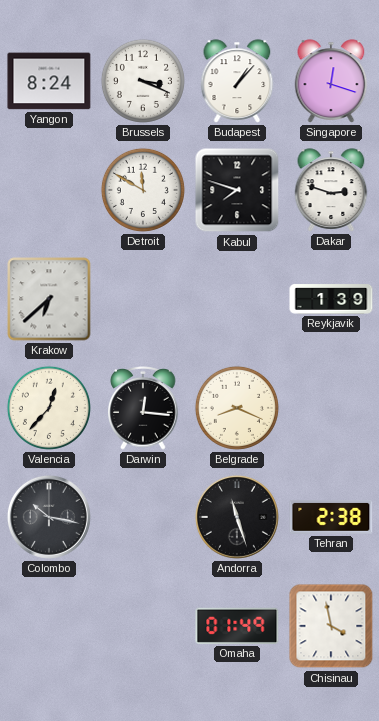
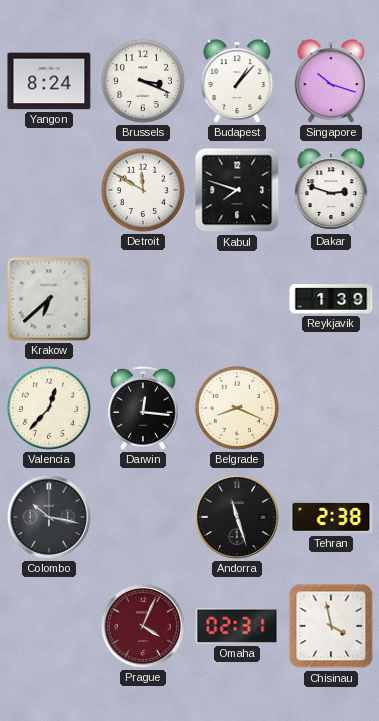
Singapore: 12:18 -> 10:18
Prague: none -> 4:04
Omaha: 01:49 -> 02:31
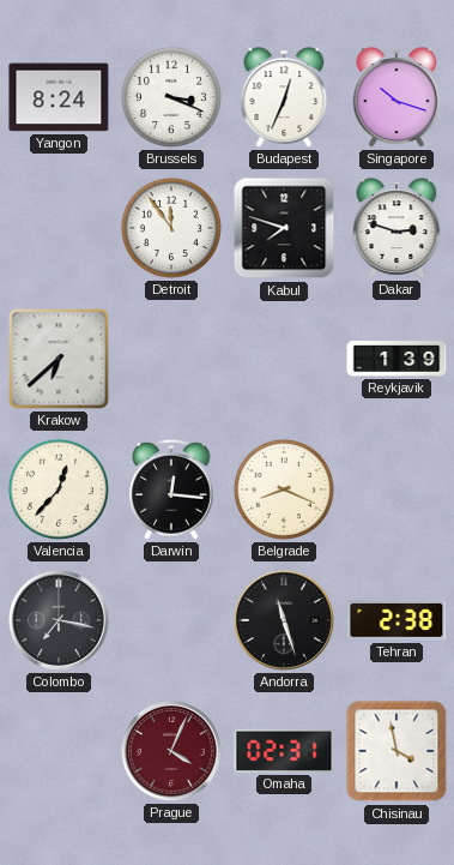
Budapest: 1:07 -> 12:34
Detroit: 11:50 -> 11:54
Colombo: 10:17 -> 7:17
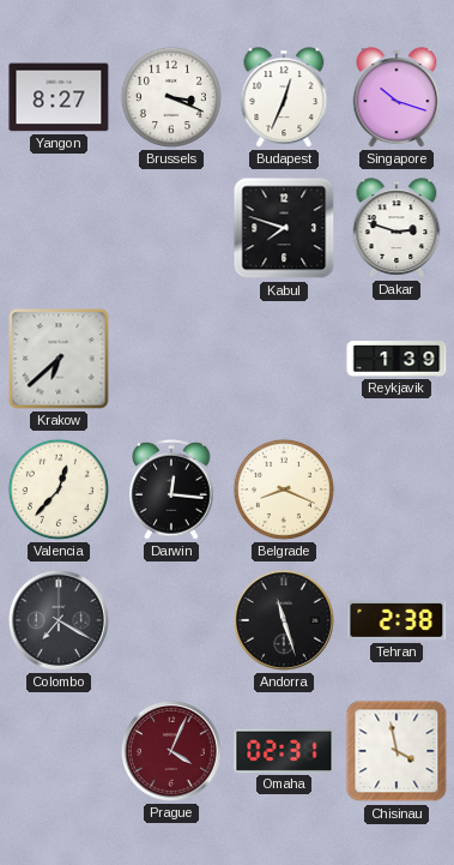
Yangon: 8:24 -> 8:27
Detroit: 11:54 -> none
Colombo: 7:17 -> 7:20
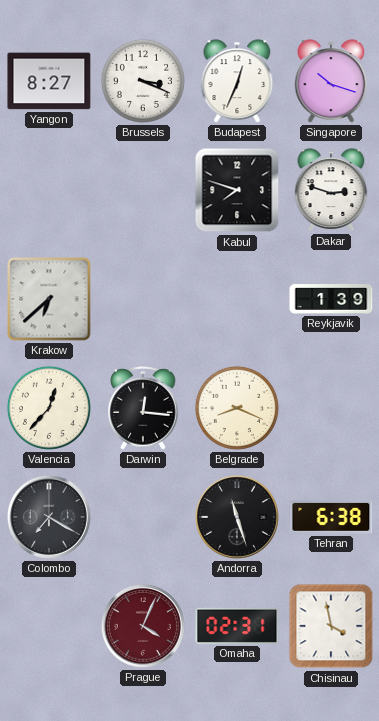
Tehran: 2:38 -> 6:38
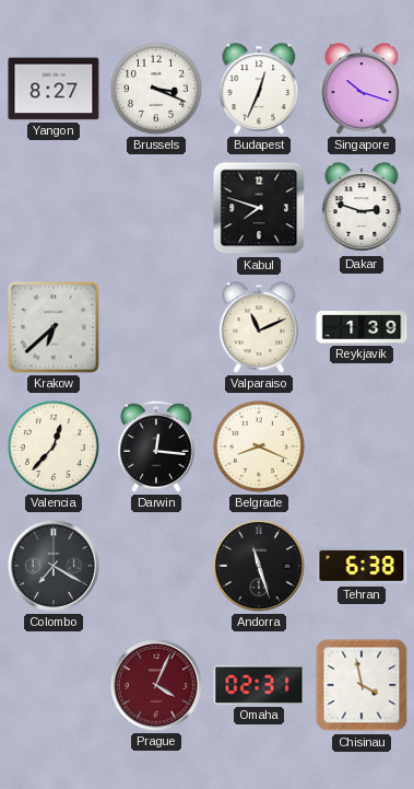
Valparaiso: none -> 11:11
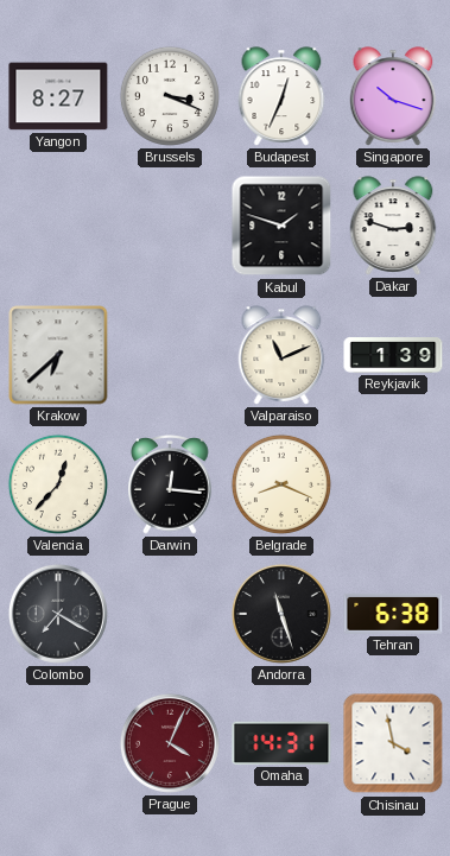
Kabul: 7:48 -> 1:48
Omaha: 02:31 -> 14:31
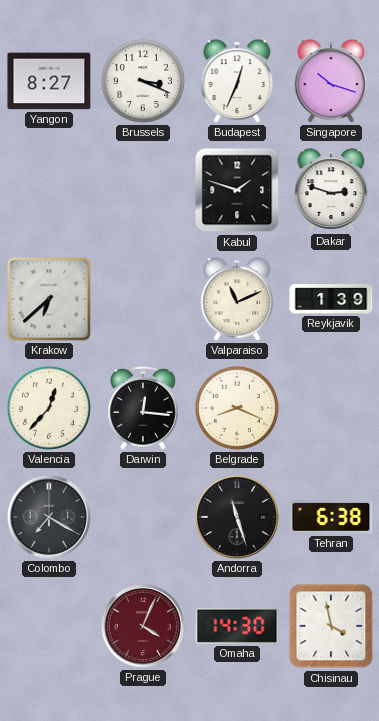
Omaha: 14:31 -> 14:30
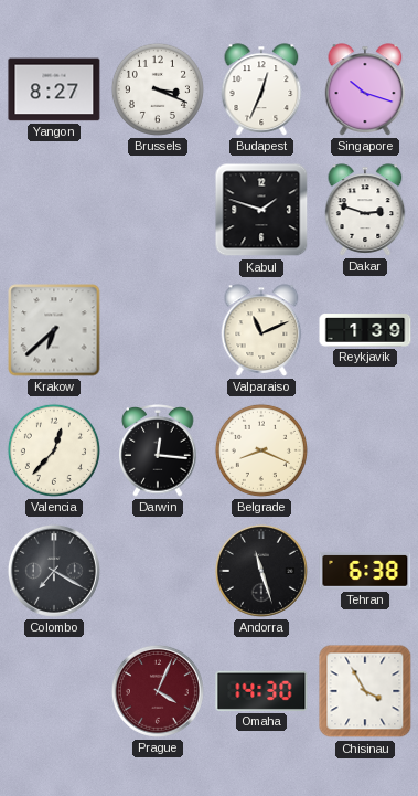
Chisinau: 3:58 -> 3:55
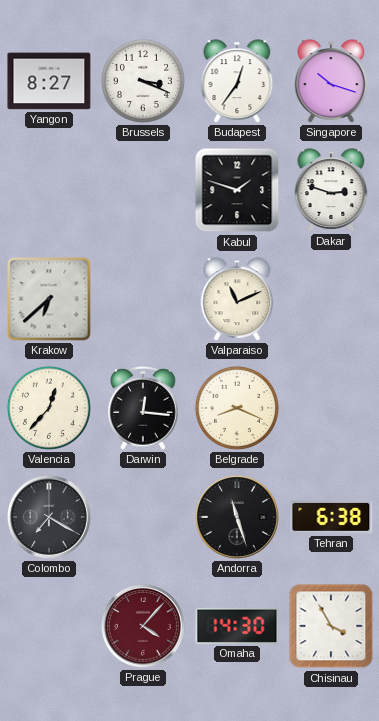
Budapest: 12:34 -> 12:36
Reykjavik: 1:39 -> none
Prague: 4:04 -> 4:07
